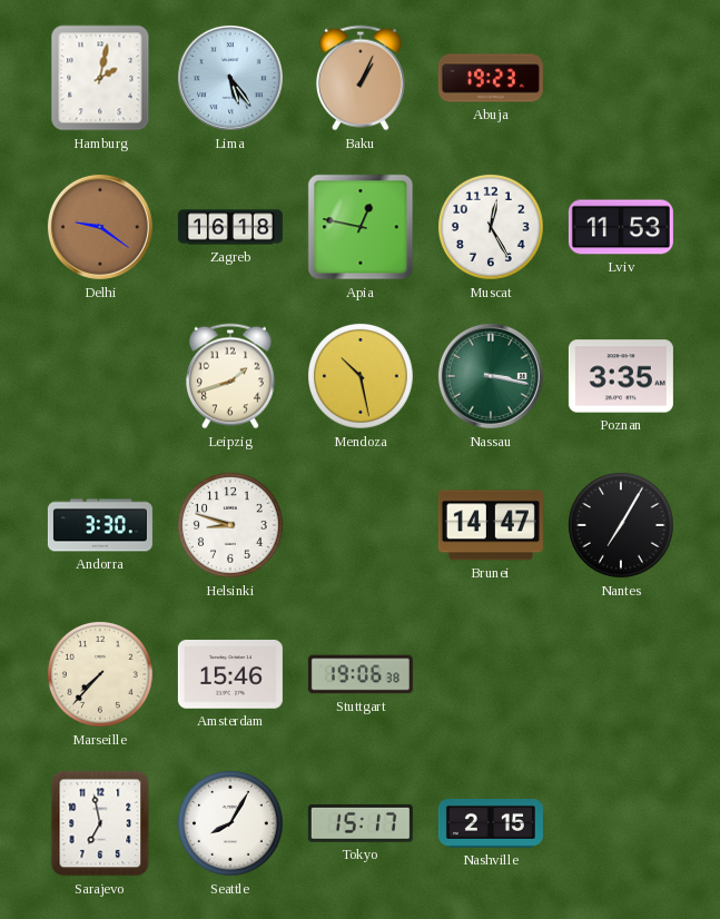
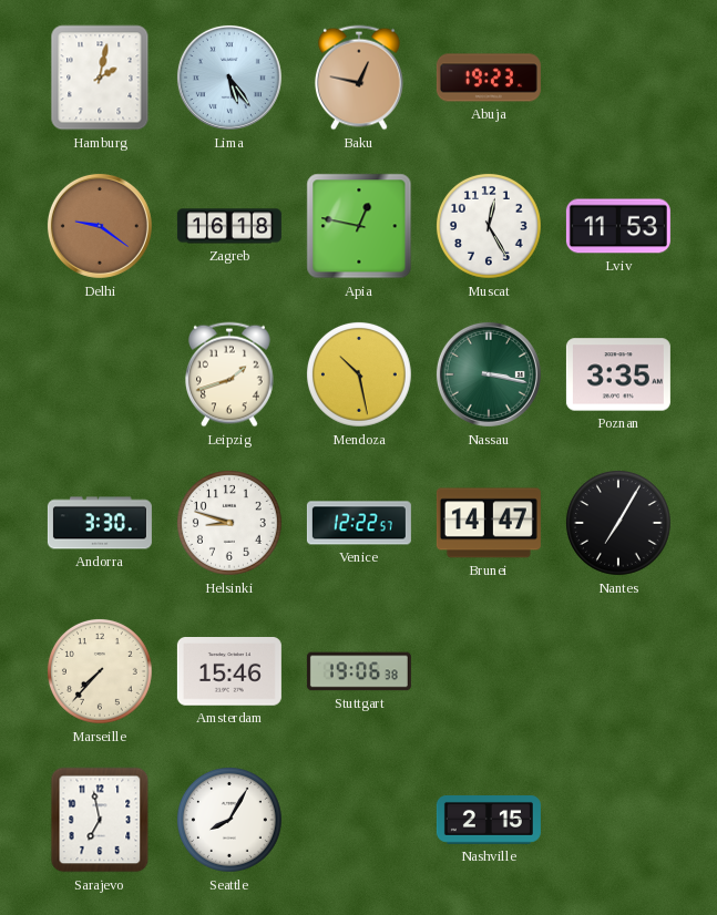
Baku: 1:04 -> 12:47
Venice: none -> 12:22
Tokyo: 15:17 -> none
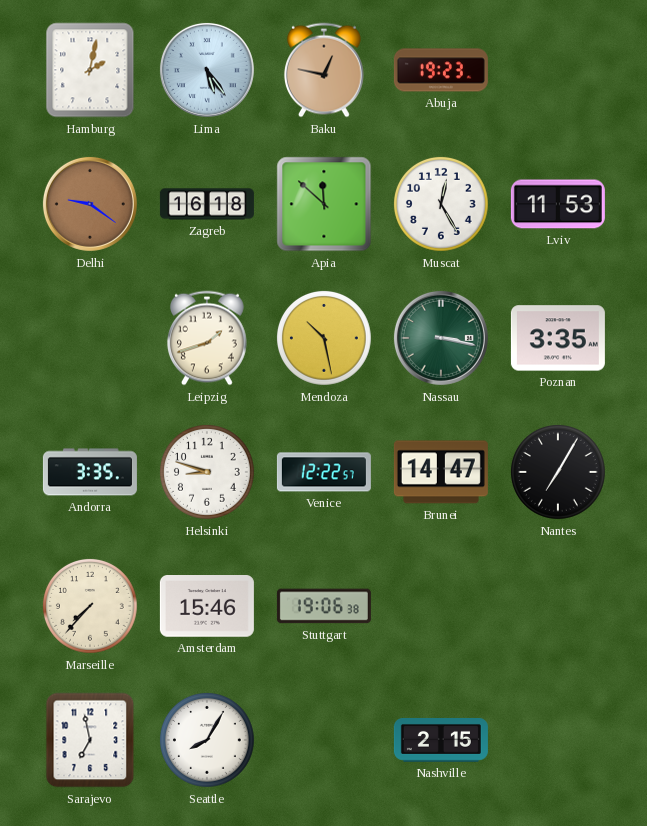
Apia: 12:47 -> 11:52
Andorra: 3:30 -> 3:35
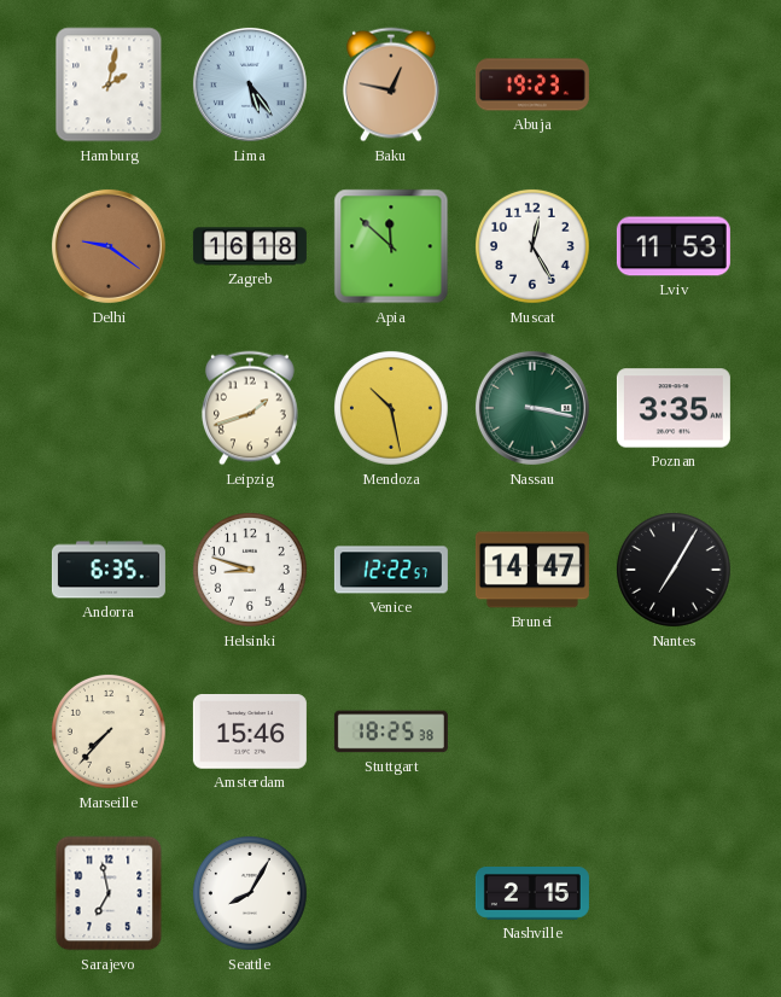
Andorra: 3:35 -> 6:35
Stuttgart: 19:06 -> 18:25
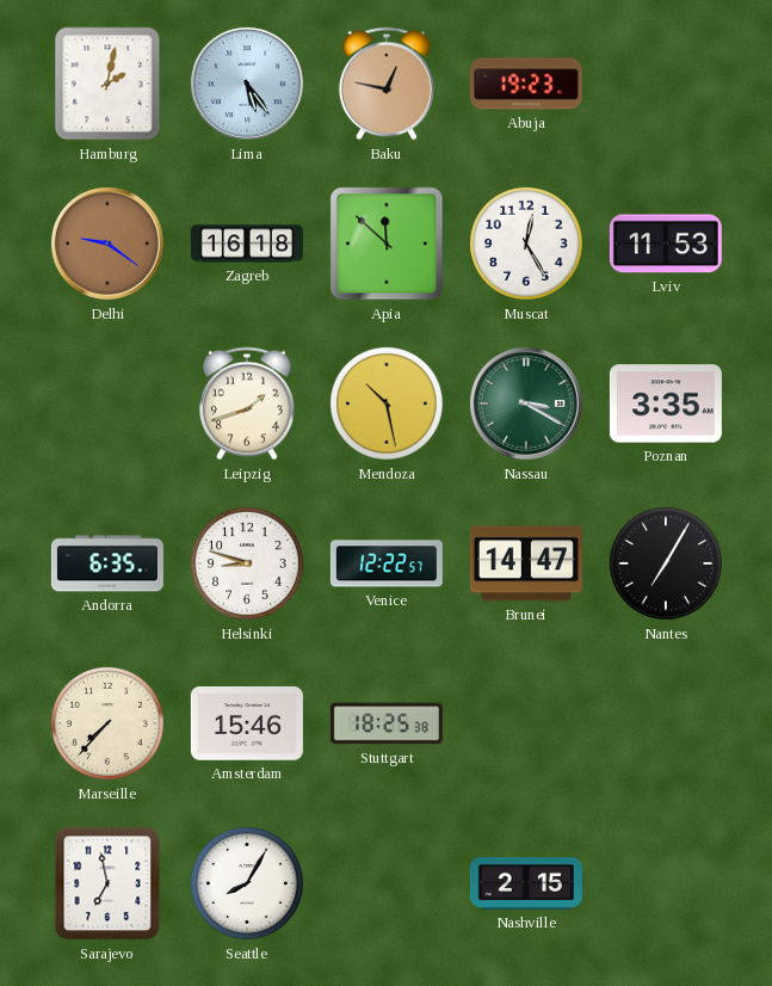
Nassau: 3:17 -> 3:20
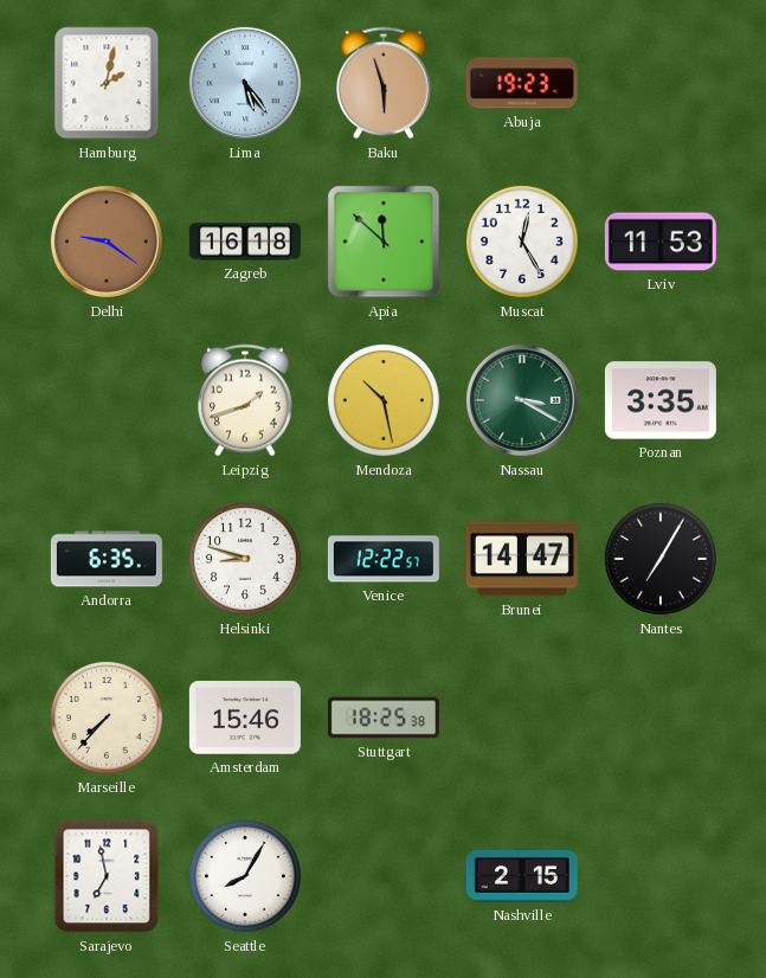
Baku: 12:47 -> 5:57
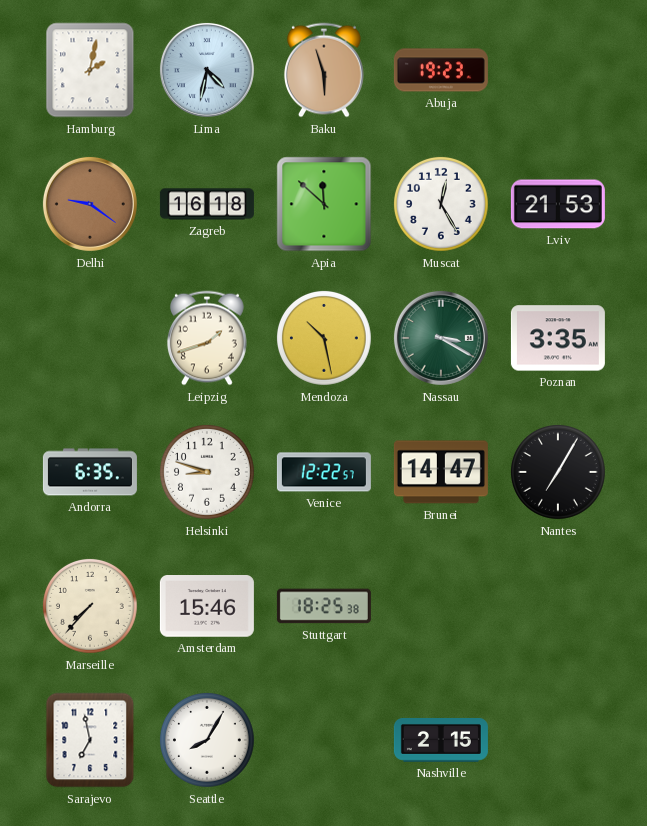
Lima: 5:24 -> 4:32
Lviv: 11:53 -> 21:53
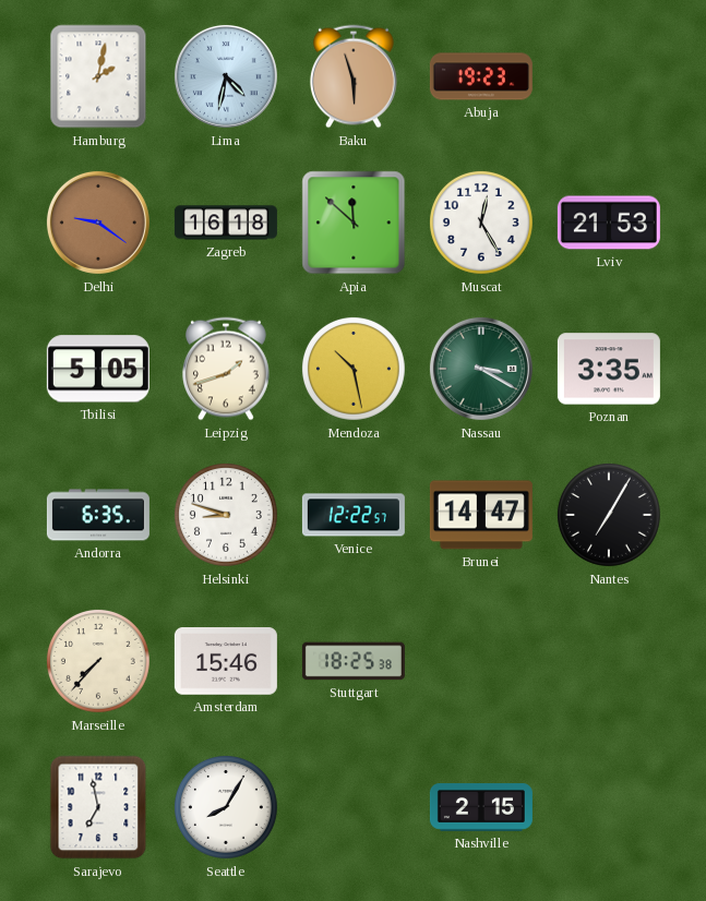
Tbilisi: none -> 5:05
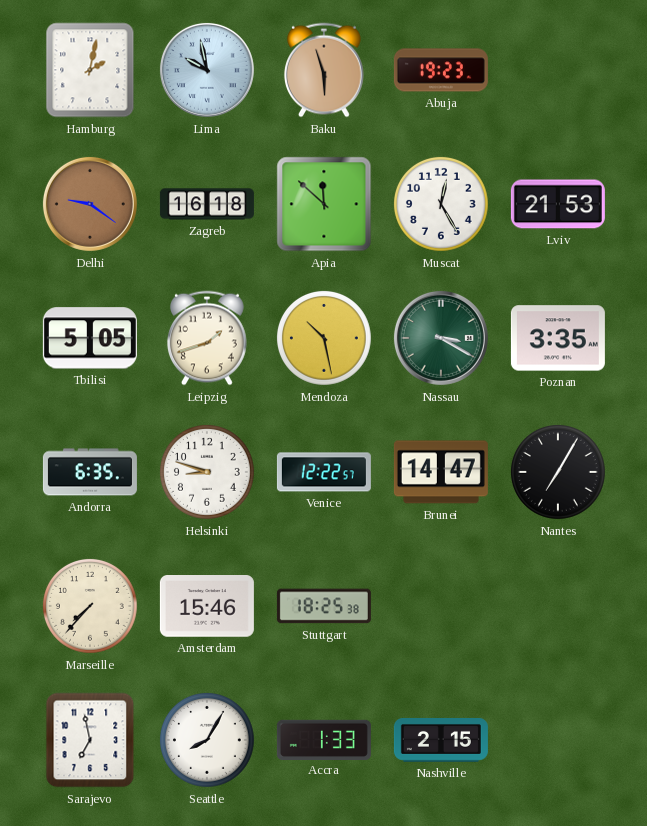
Lima: 4:32 -> 9:58
Accra: none -> 1:33
